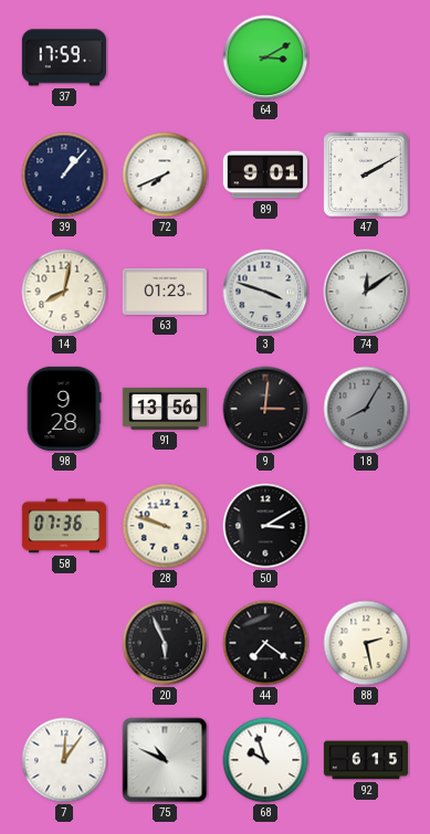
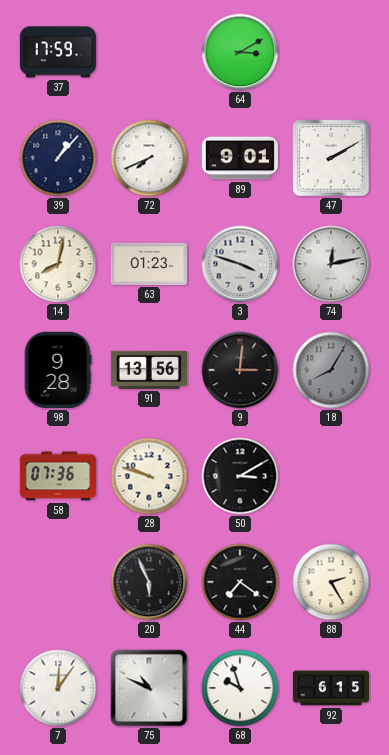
74: 12:09 -> 12:13
88: 2:28 -> 2:25
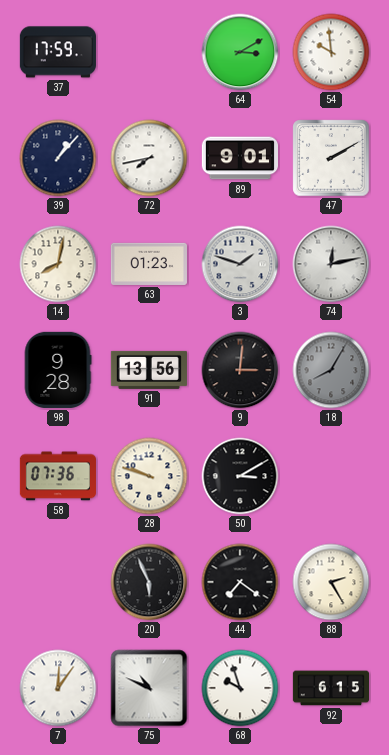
54: none -> 9:59
72: 7:41 -> 7:43
3: 3:48 -> 1:48
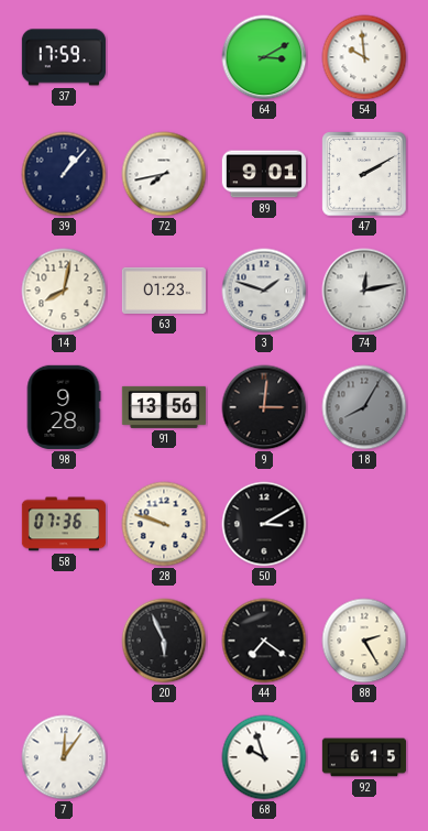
75: 10:49 -> none
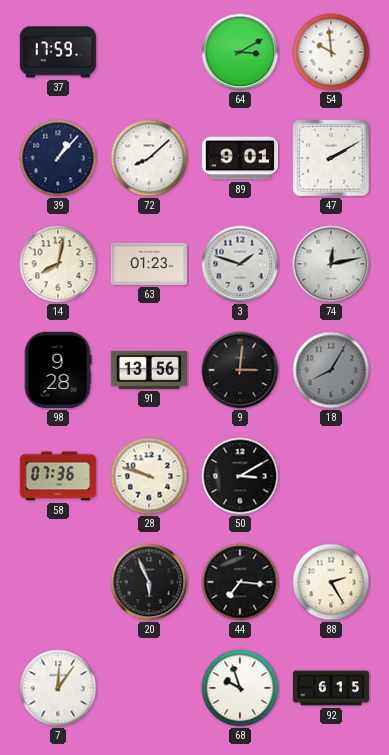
72: 7:43 -> 8:08
44: 7:21 -> 7:16
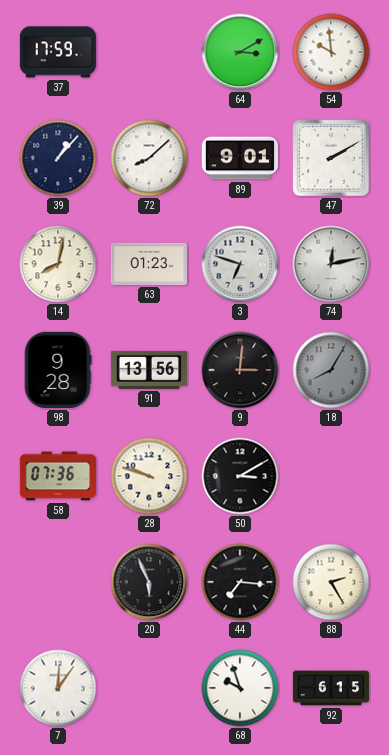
3: 1:48 -> 6:48
